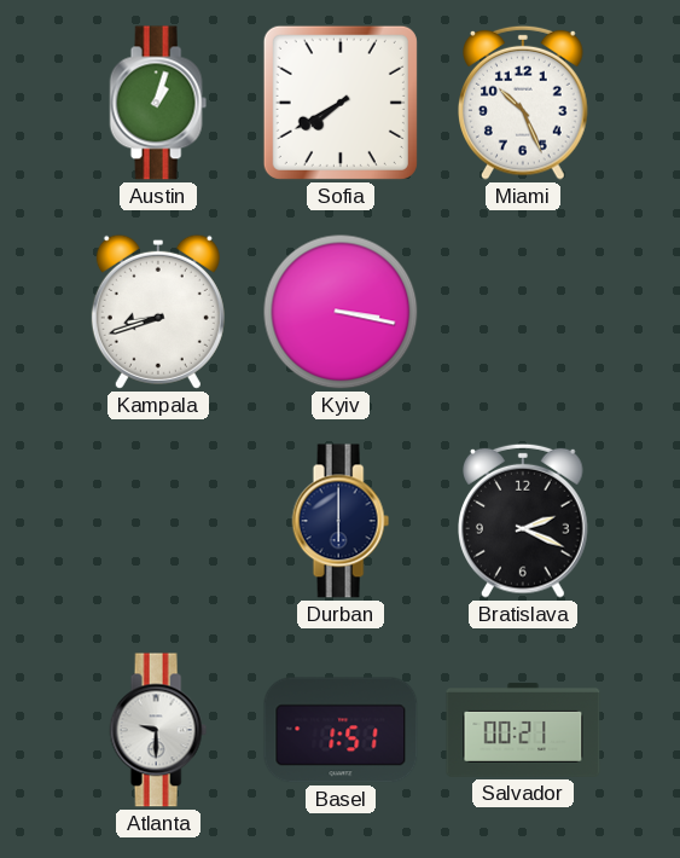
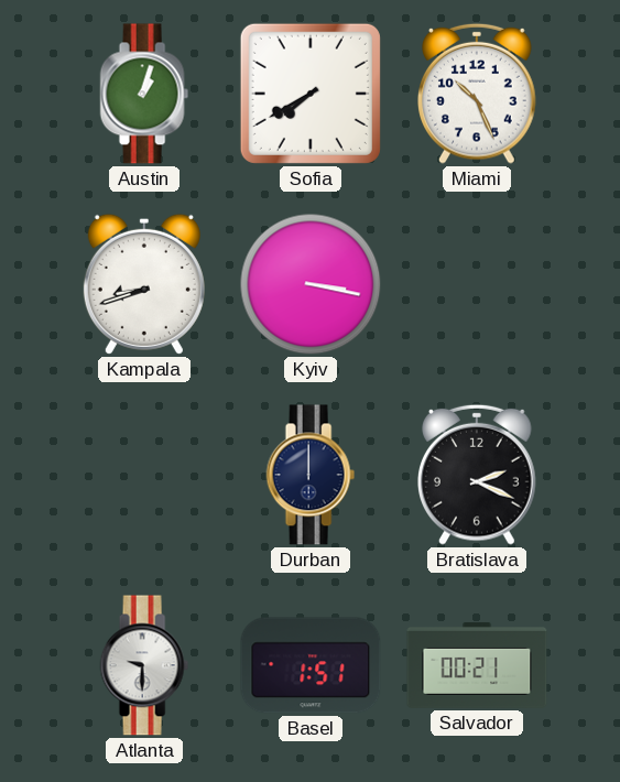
Durban: 6:00 -> 12:00
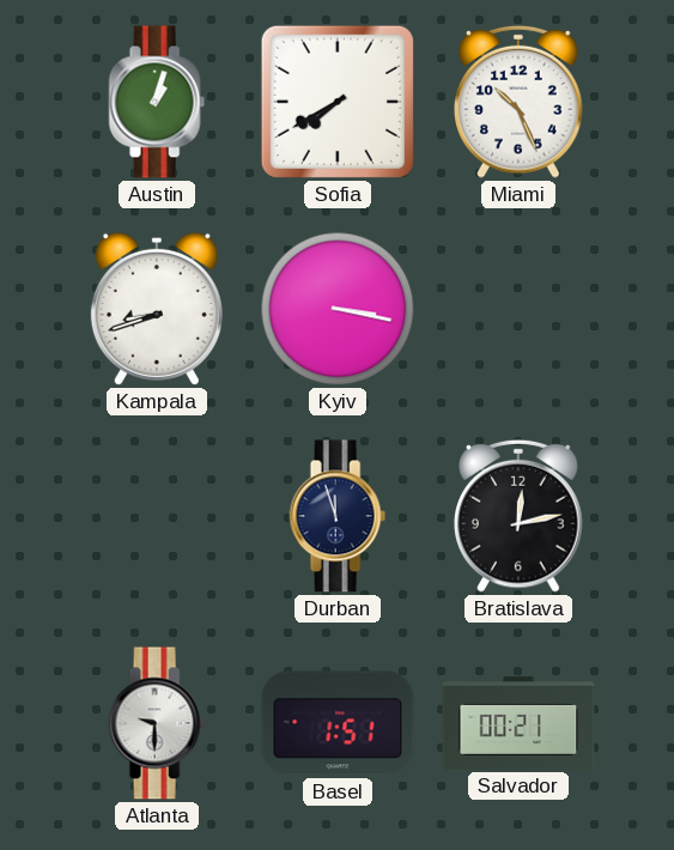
Durban: 12:00 -> 11:57
Bratislava: 2:19 -> 12:13
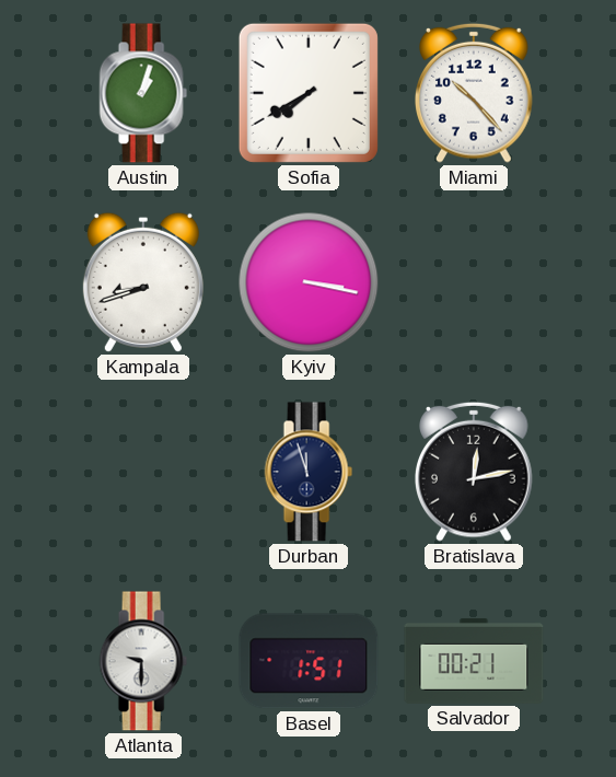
Miami: 10:26 -> 10:23
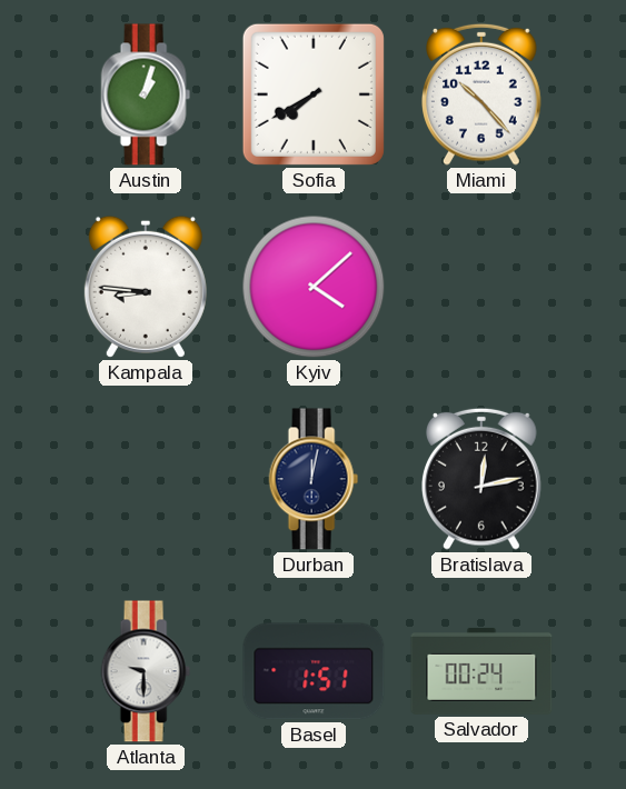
Kampala: 8:42 -> 8:46
Kyiv: 3:17 -> 4:08
Durban: 11:57 -> 12:02
Salvador: 00:21 -> 00:24
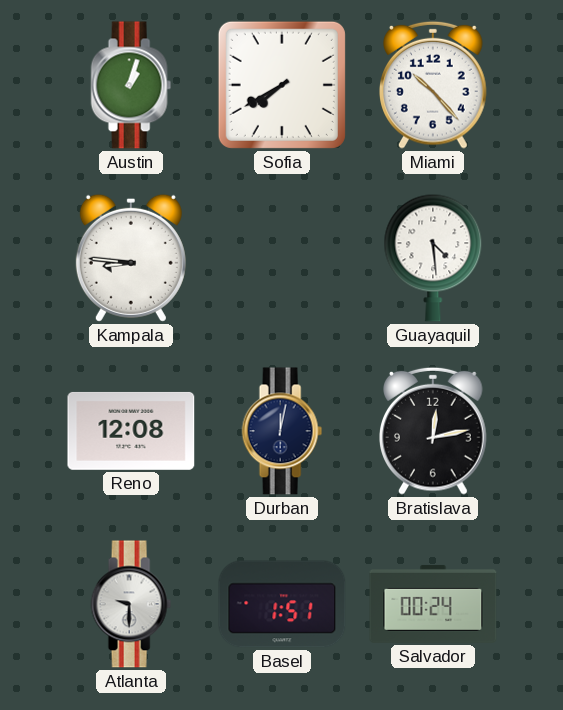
Kyiv: 4:08 -> none
Guayaquil: none -> 4:29
Reno: none -> 12:08
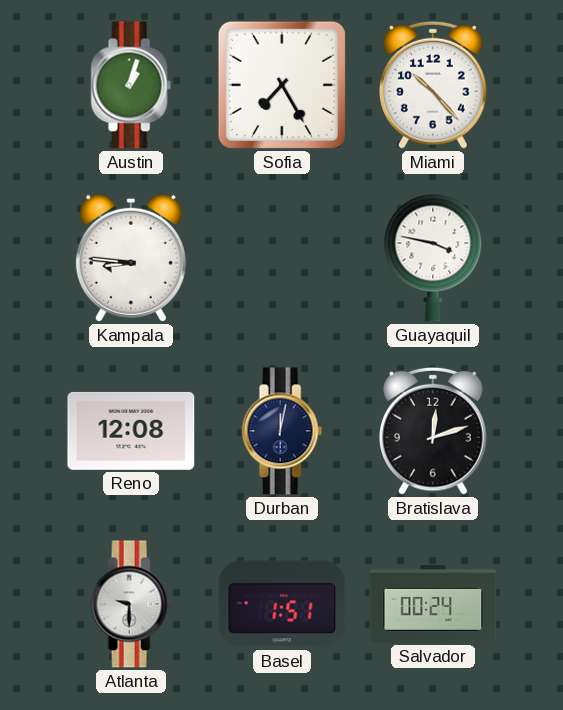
Sofia: 7:40 -> 7:25
Guayaquil: 4:29 -> 3:47
Bratislava: 12:13 -> 12:12
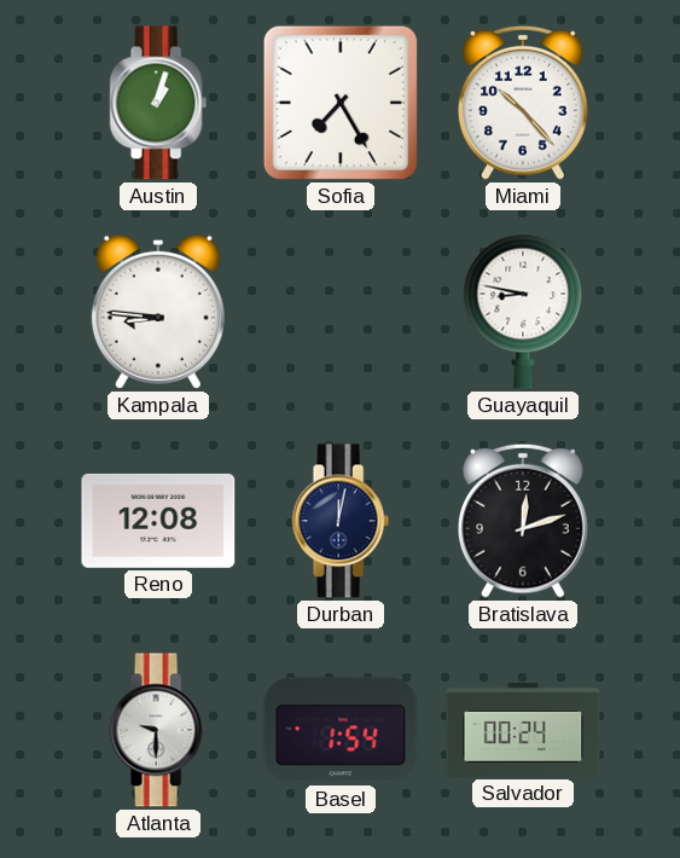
Guayaquil: 3:47 -> 8:47
Basel: 1:51 -> 1:54
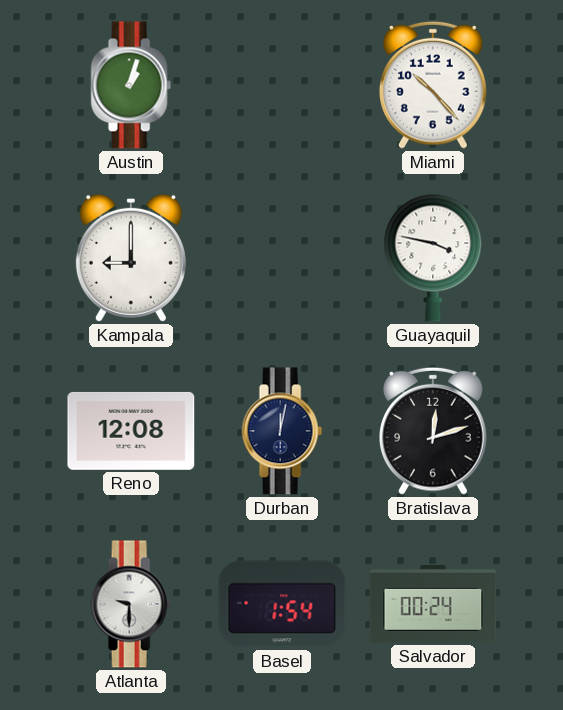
Sofia: 7:25 -> none
Kampala: 8:46 -> 9:00
Guayaquil: 8:47 -> 3:47
